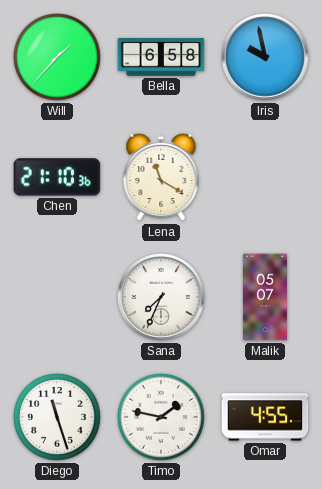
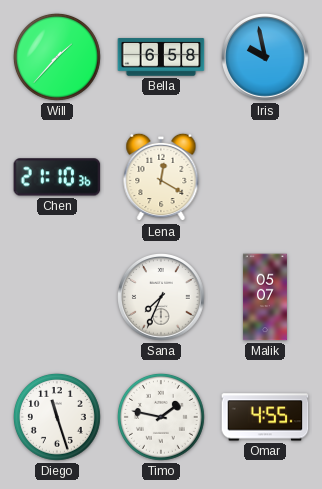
Lena: 11:20 -> 12:20
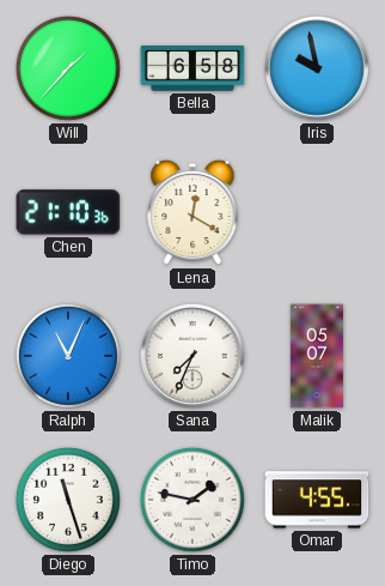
Ralph: none -> 11:04
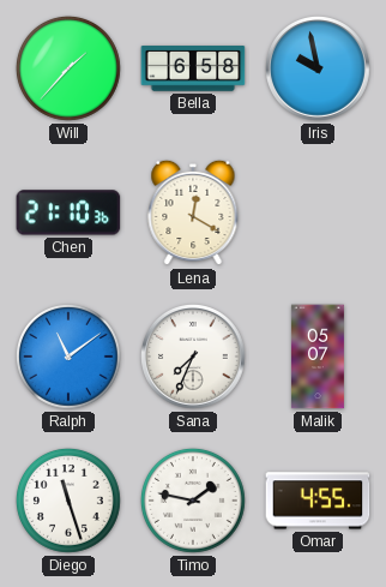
Ralph: 11:04 -> 11:09
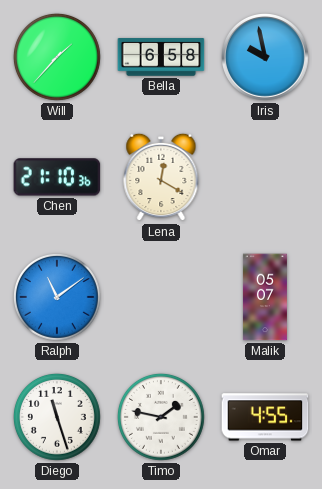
Sana: 7:34 -> none
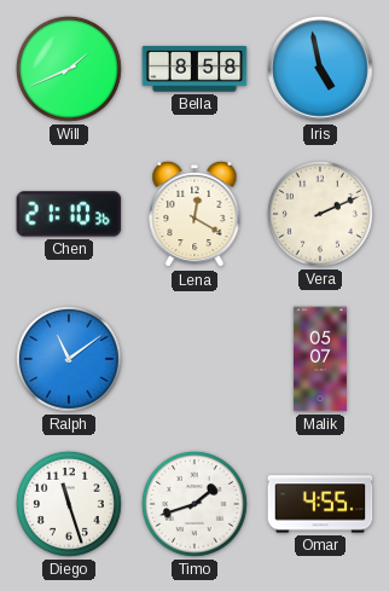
Will: 1:37 -> 1:41
Bella: 6:58 -> 8:58
Iris: 9:58 -> 4:58
Vera: none -> 2:11
Timo: 1:47 -> 1:42
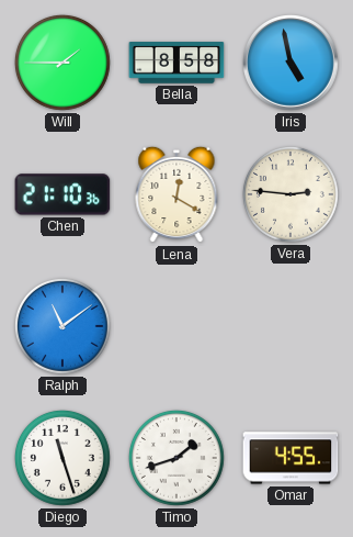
Will: 1:41 -> 1:45
Vera: 2:11 -> 2:46
Malik: 05:07 -> none
